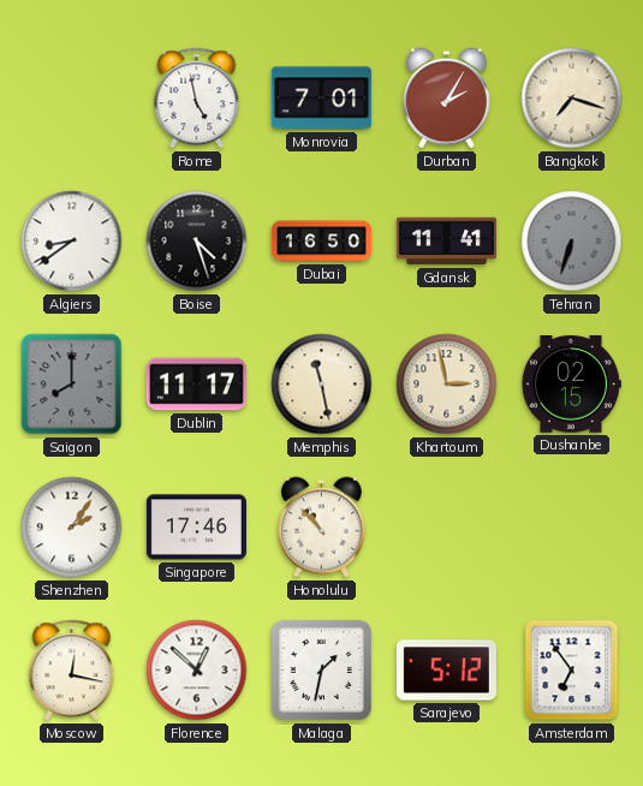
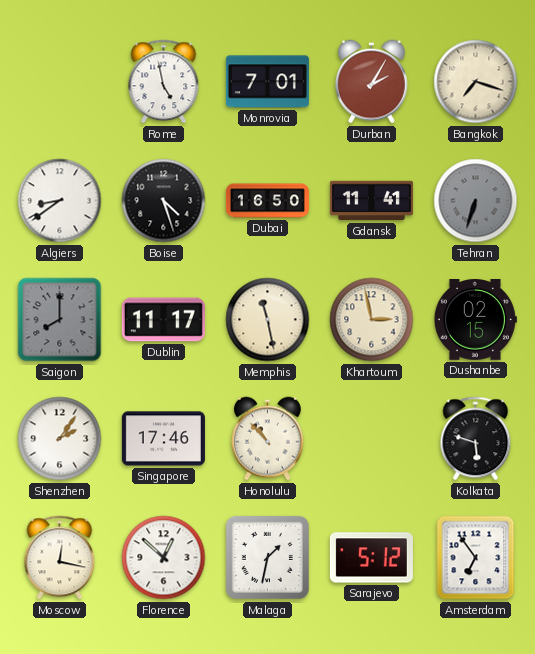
Kolkata: none -> 5:48
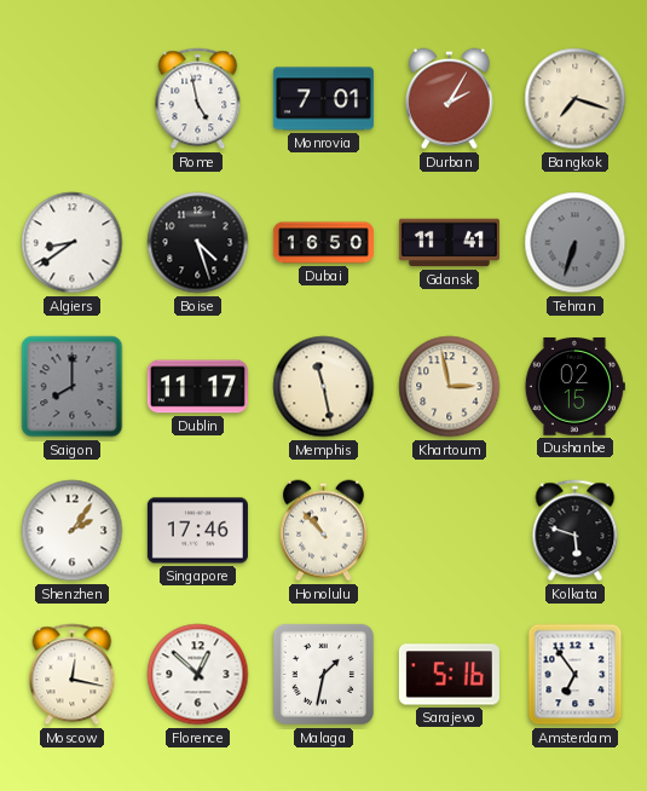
Sarajevo: 5:12 -> 5:16
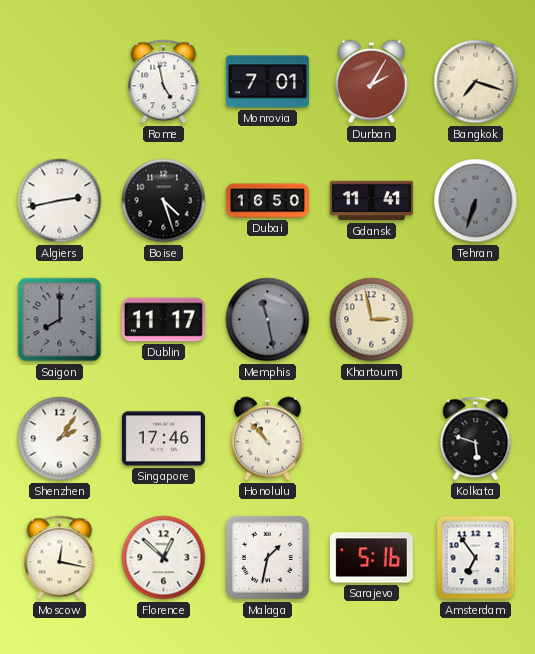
Algiers: 8:39 -> 2:43
Memphis dial: cream -> grey
Dushanbe: 02:15 -> none
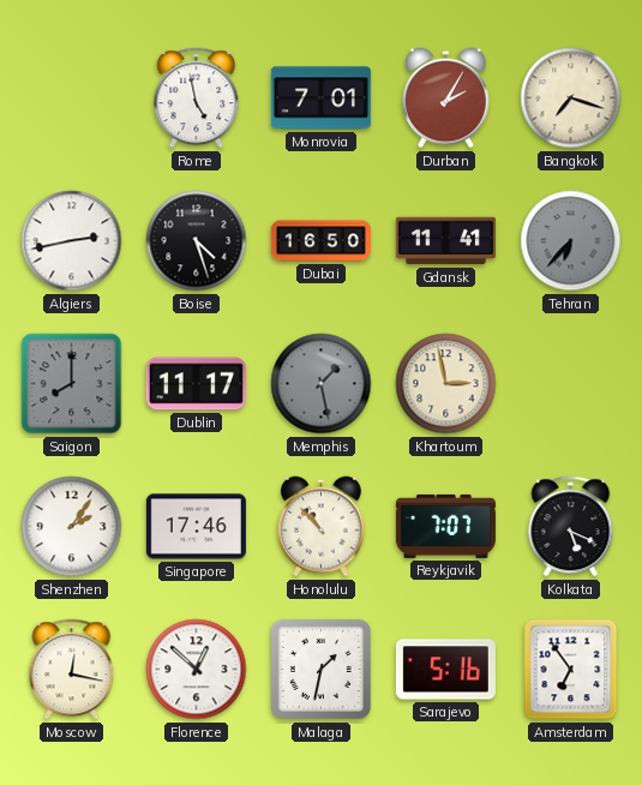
Tehran: 6:33 -> 6:37
Memphis: 11:28 -> 1:28
Reykjavik: none -> 7:07
Kolkata: 5:48 -> 5:19
